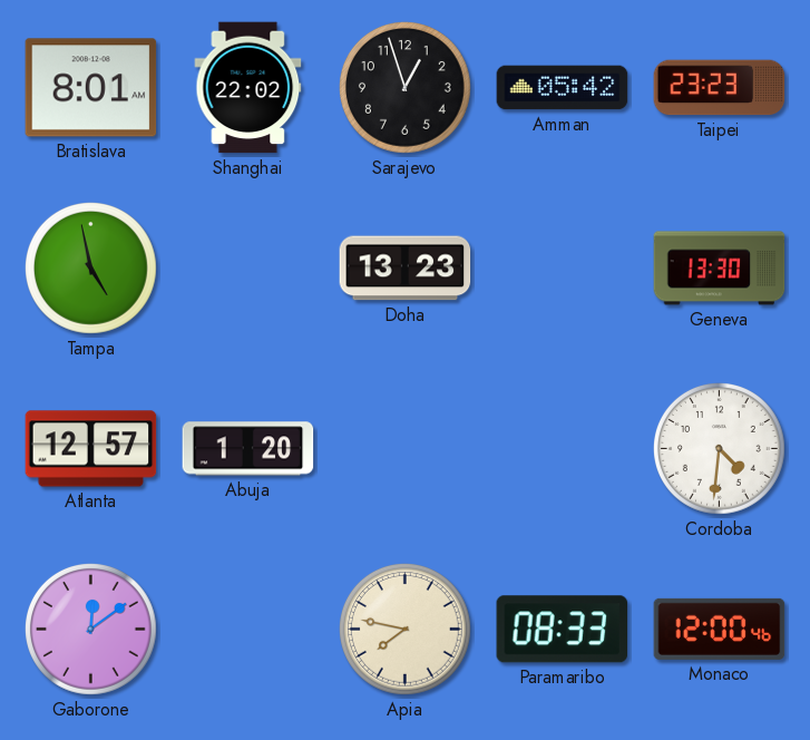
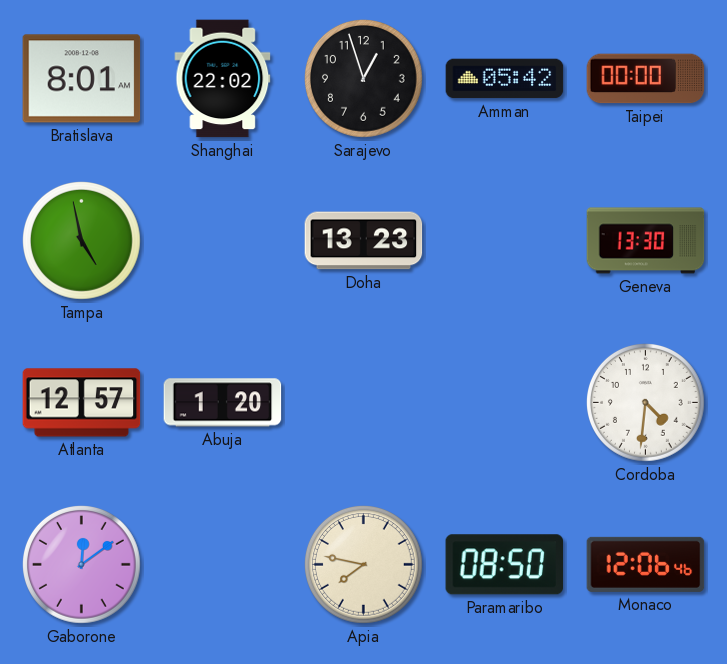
Taipei: 23:23 -> 00:00
Paramaribo: 08:33 -> 08:50
Monaco: 12:00 -> 12:06
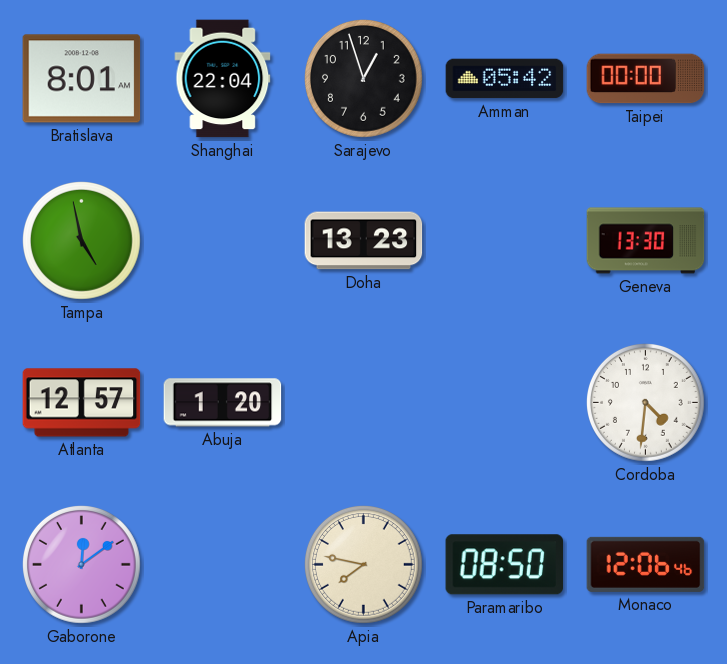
Shanghai: 22:02 -> 22:04
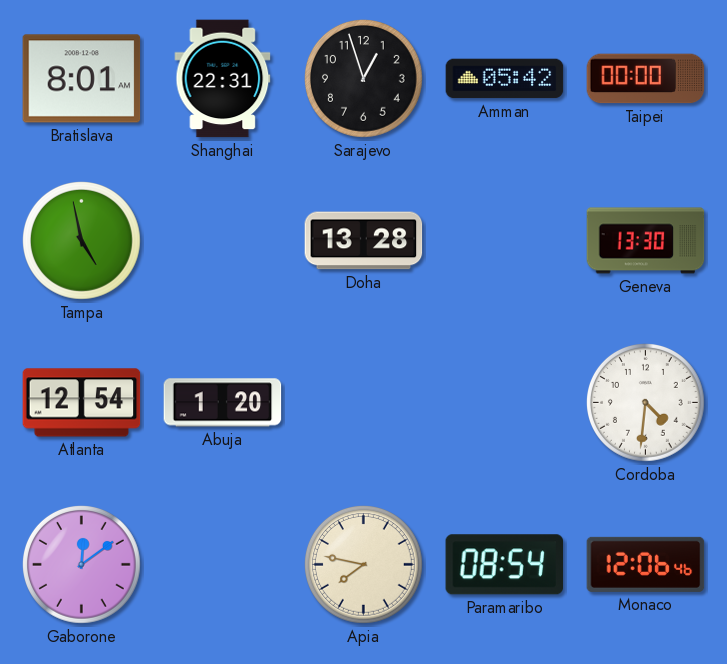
Shanghai: 22:04 -> 22:31
Doha: 13:23 -> 13:28
Atlanta: 12:57 -> 12:54
Paramaribo: 08:50 -> 08:54
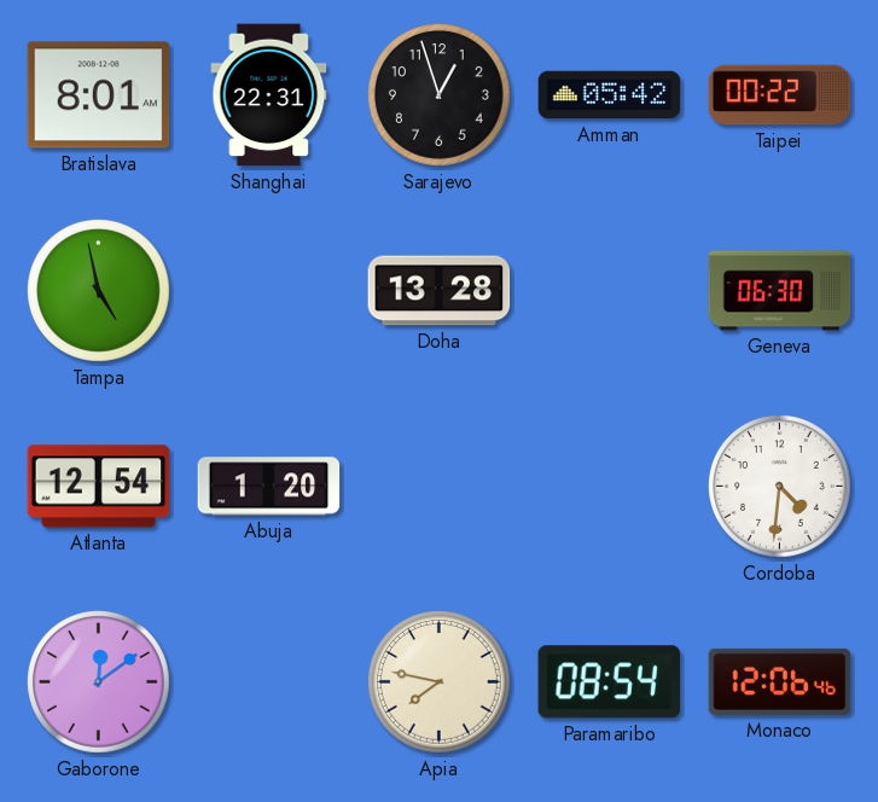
Taipei: 00:00 -> 00:22
Geneva: 13:30 -> 06:30
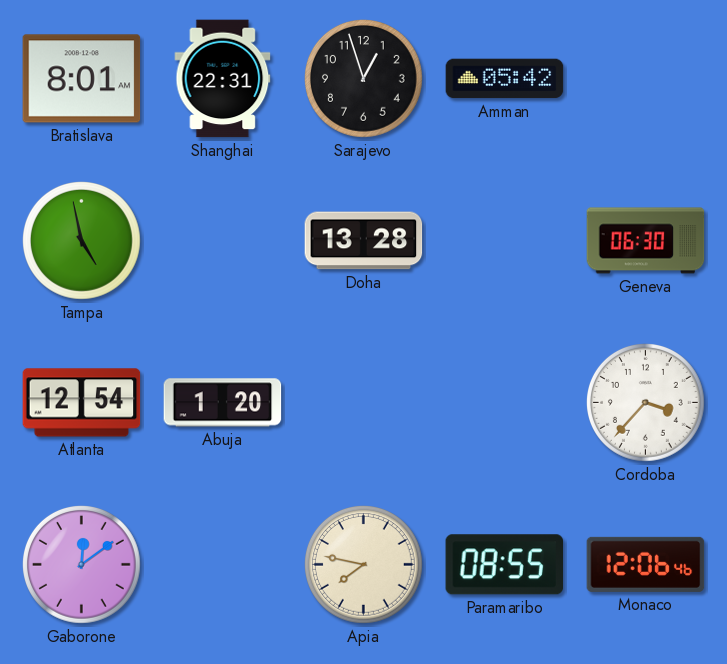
Taipei: 00:22 -> none
Cordoba: 4:31 -> 3:37
Paramaribo: 08:54 -> 08:55
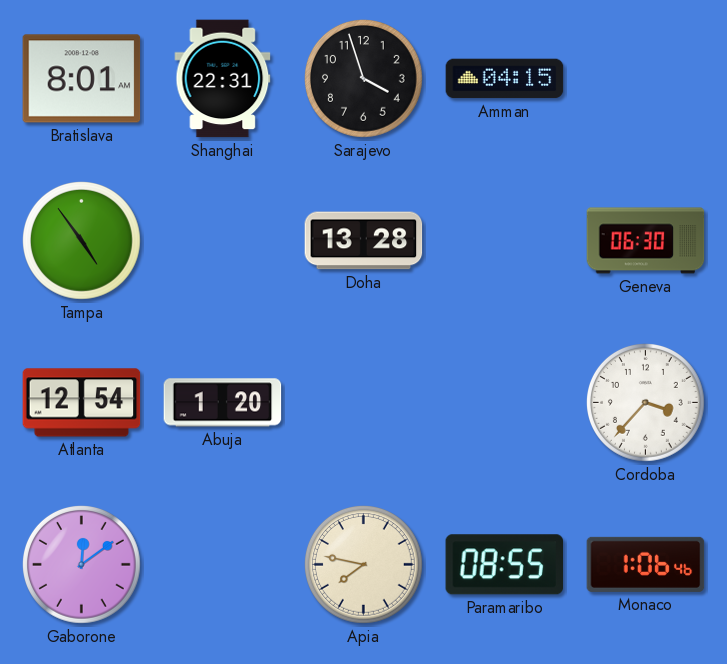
Sarajevo: 12:57 -> 3:57
Amman: 05:42 -> 04:15
Tampa: 4:58 -> 4:54
Monaco: 12:06 -> 1:06
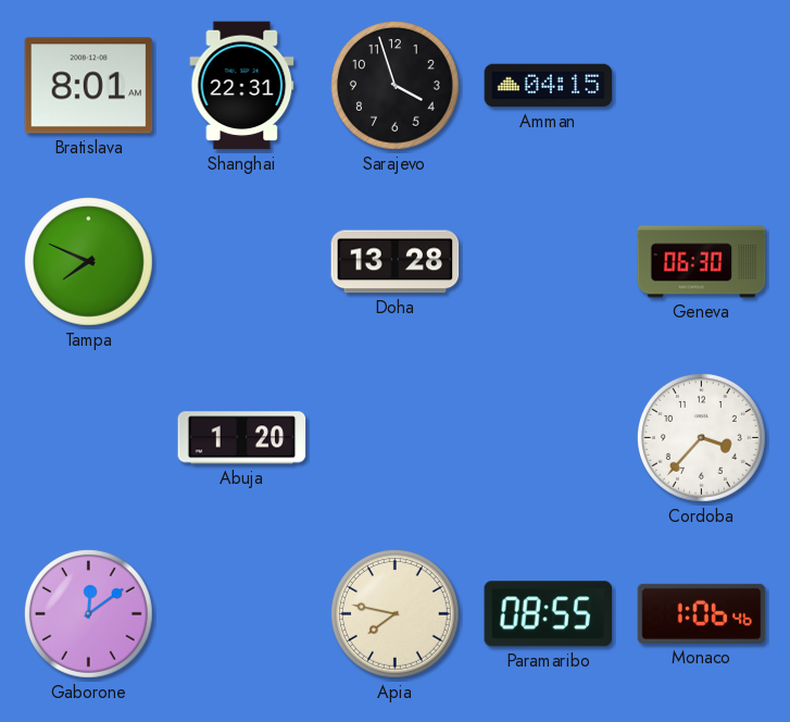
Tampa: 4:54 -> 7:49
Atlanta: 12:54 -> none
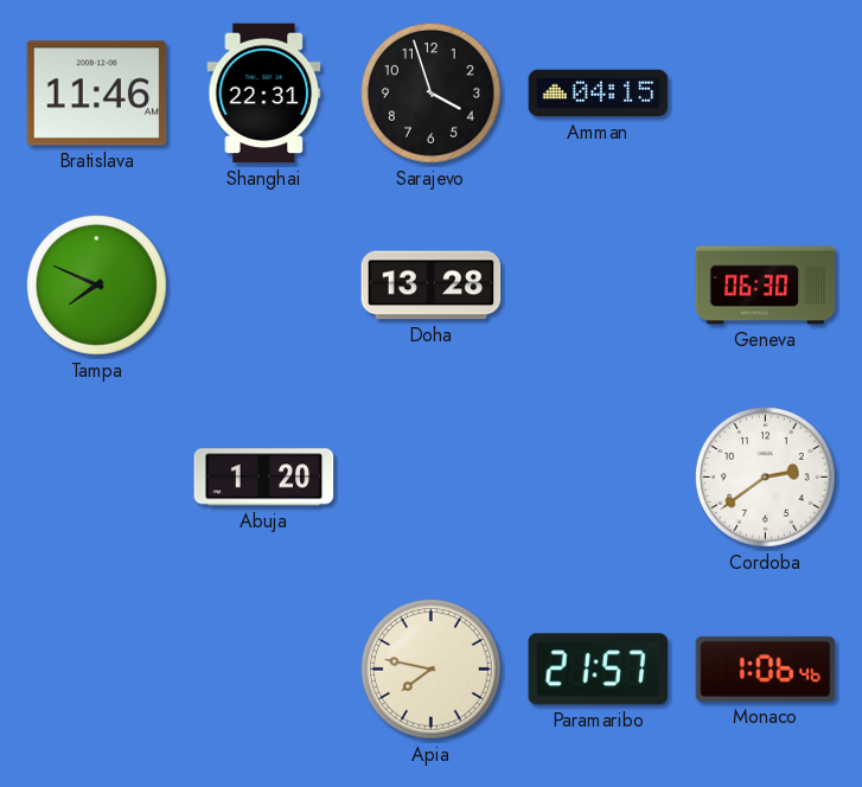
Bratislava: 8:01 -> 11:46
Cordoba: 3:37 -> 2:39
Gaborone: 12:09 -> none
Paramaribo: 08:55 -> 21:57
